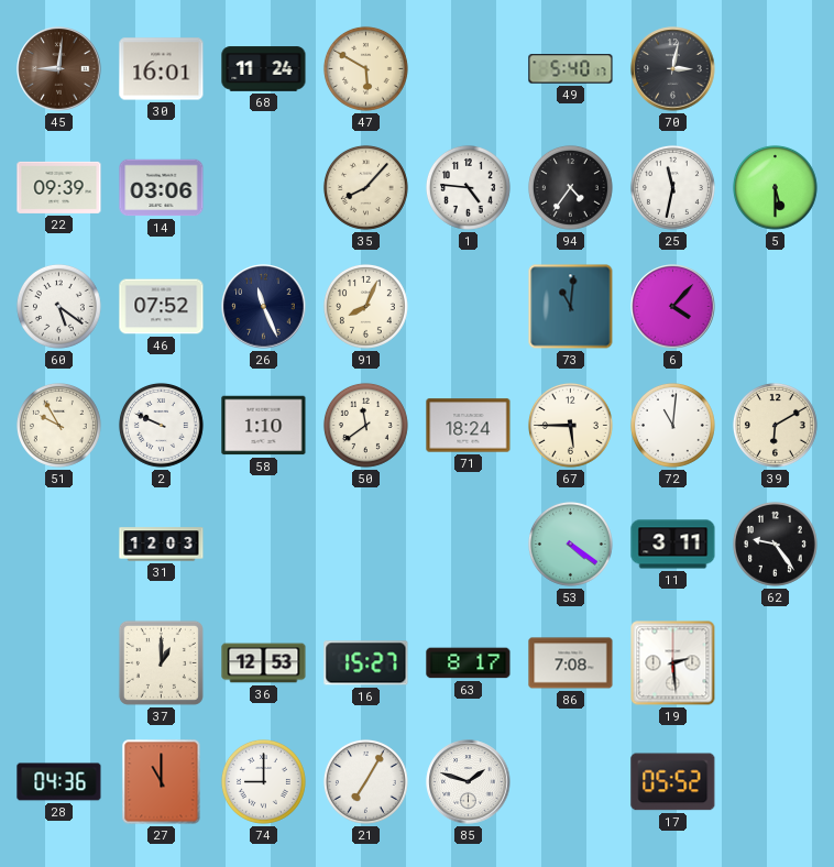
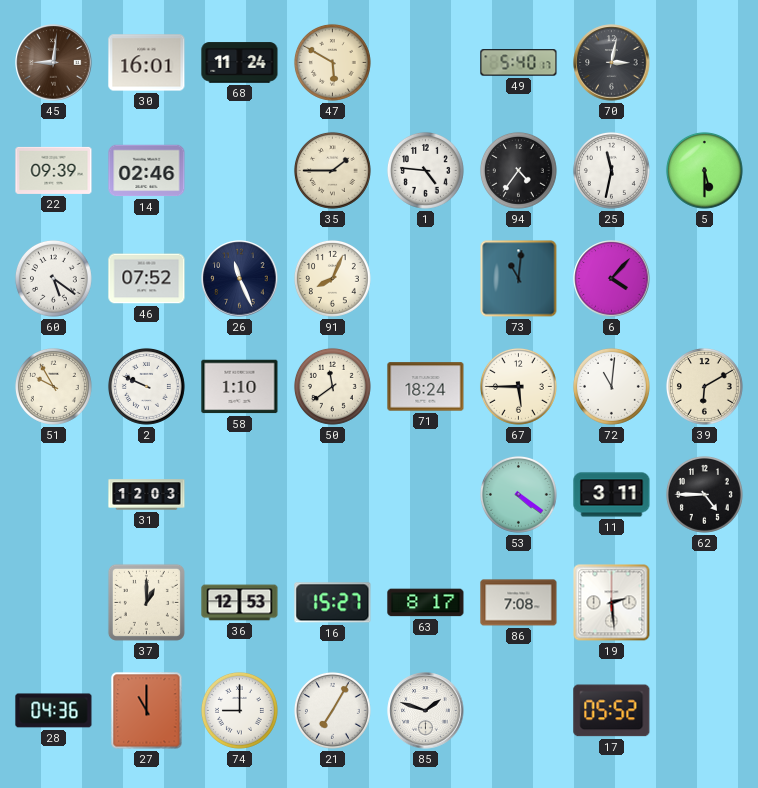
14: 03:06 -> 02:46
35: 8:07 -> 1:45
62: 9:24 -> 4:45
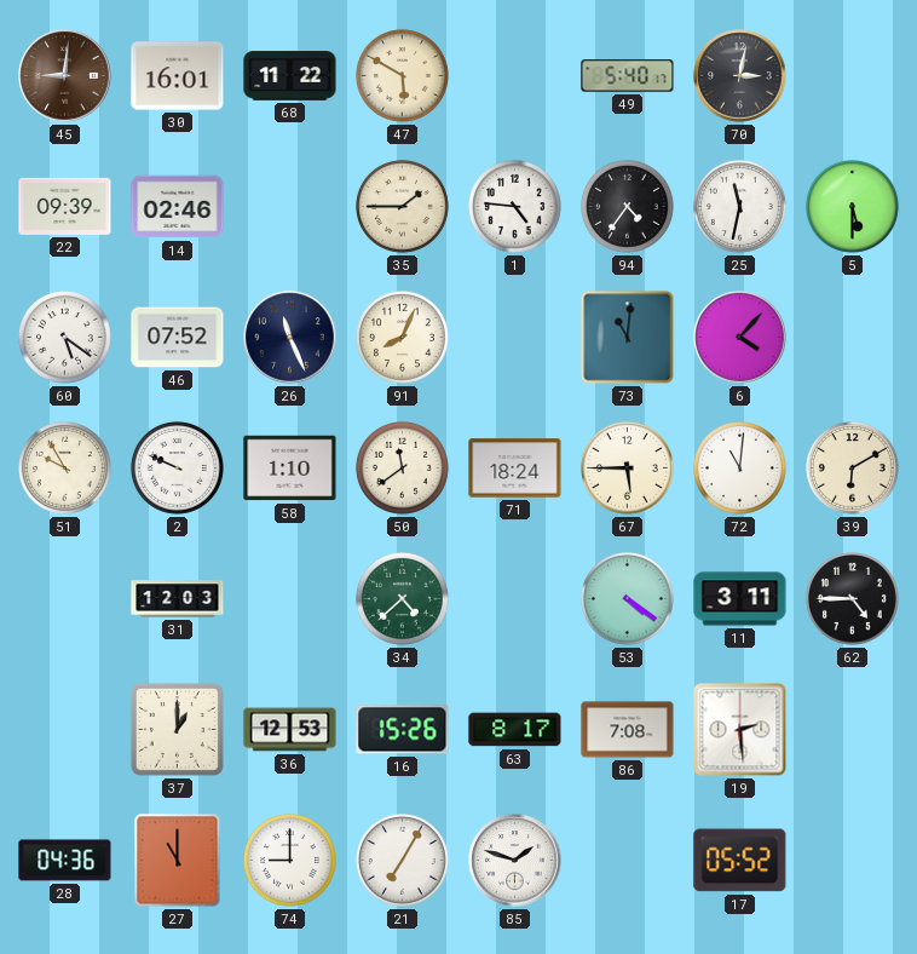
68: 11:24 -> 11:22
34: none -> 4:38
16: 15:27 -> 15:26
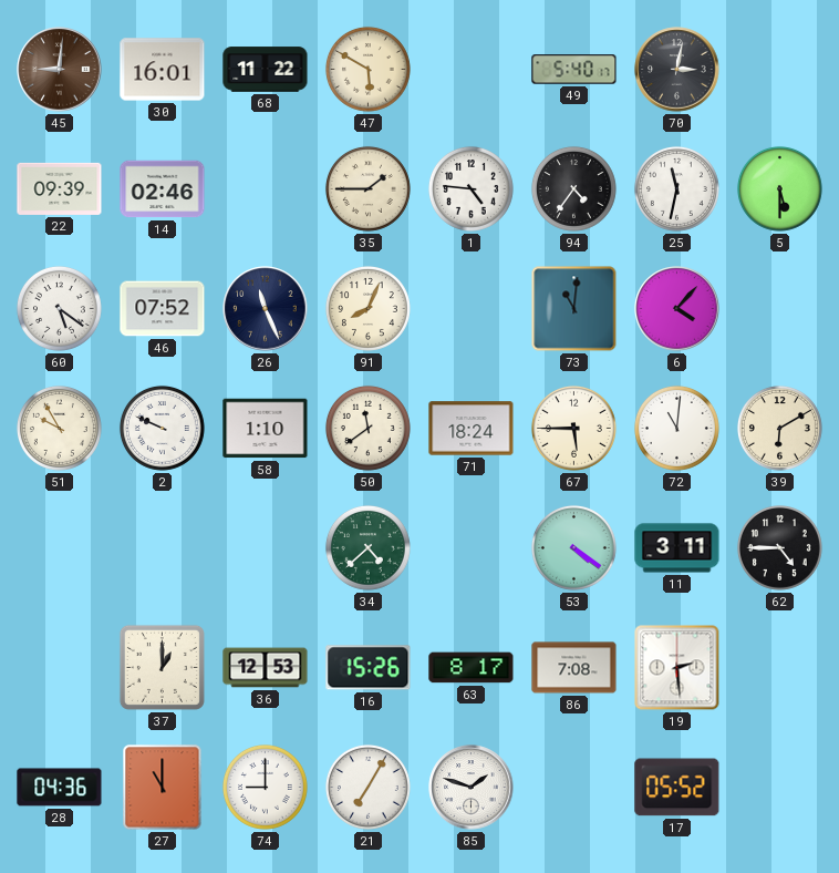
31: 12:03 -> none
